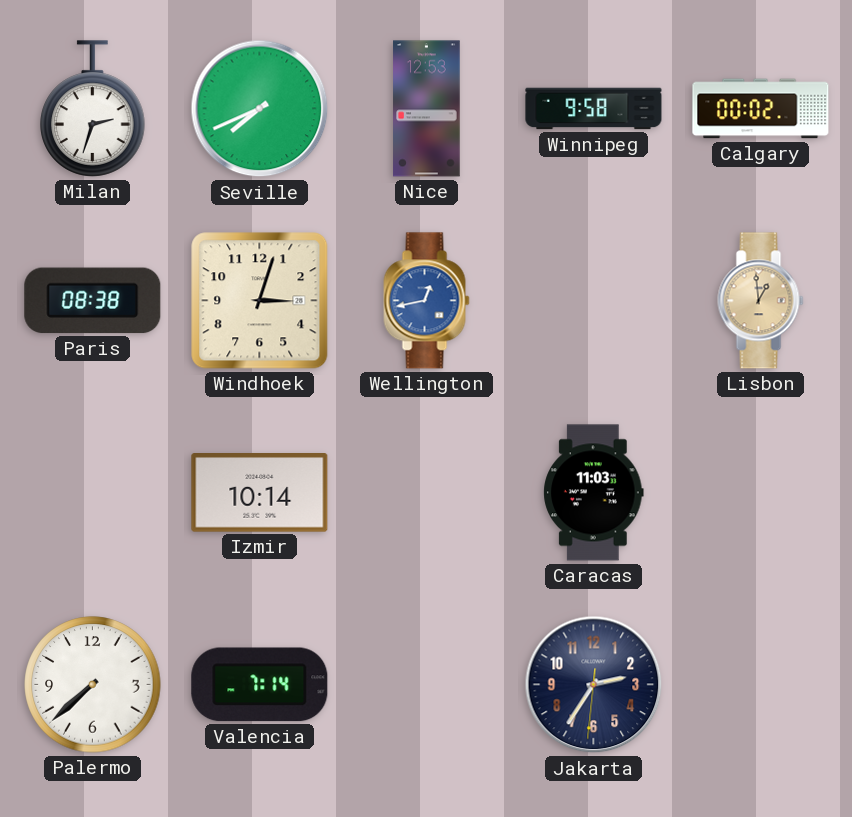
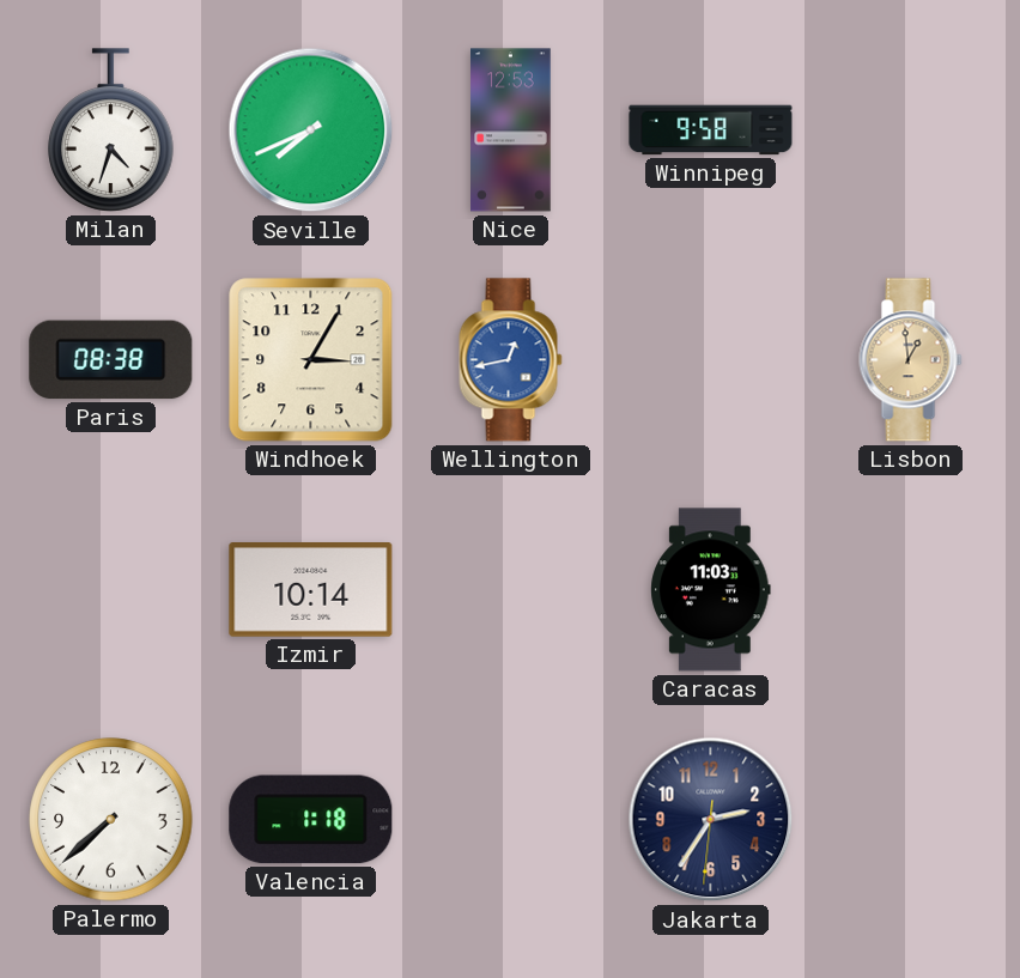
Milan: 2:33 -> 4:33
Calgary: 00:02 -> none
Windhoek: 3:03 -> 3:05
Valencia: 7:14 -> 1:18
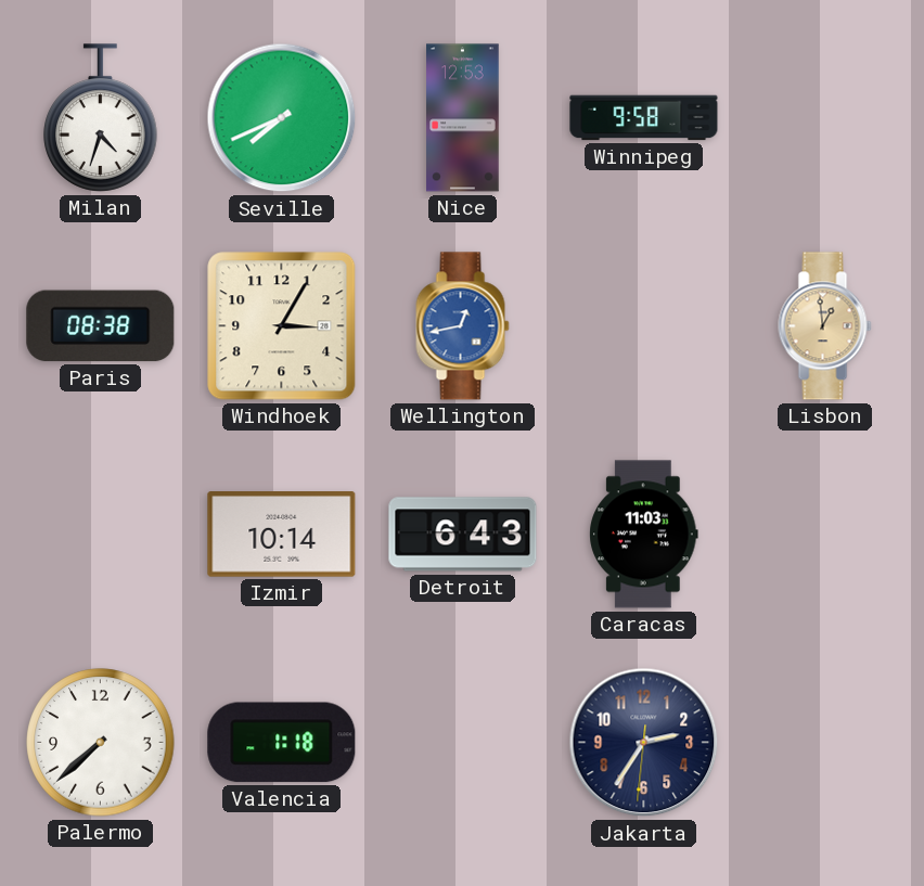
Detroit: none -> 6:43
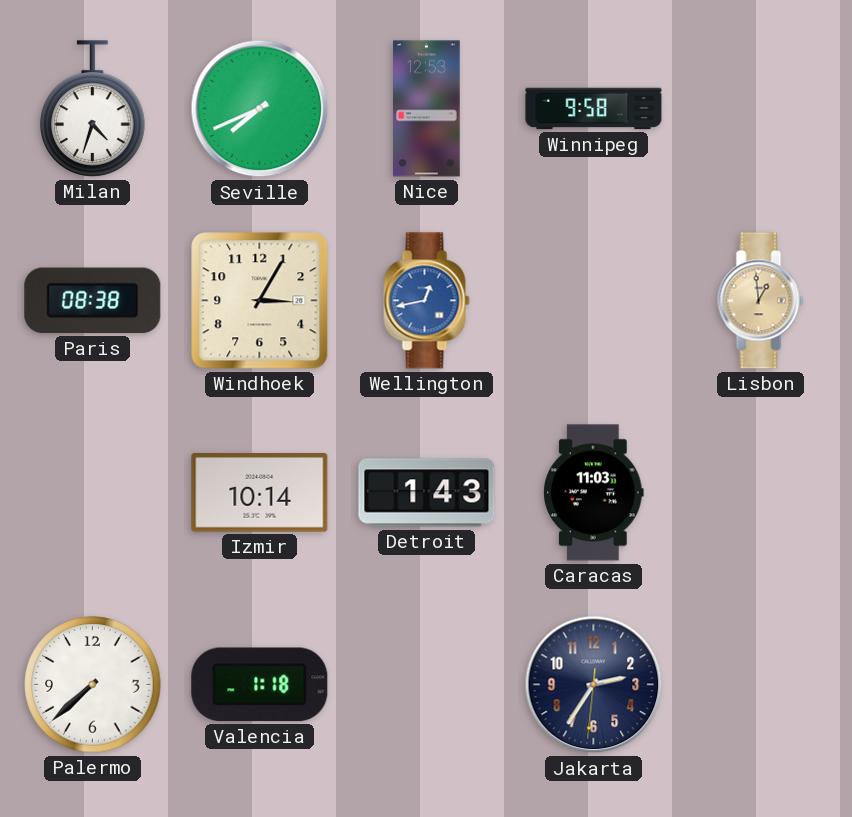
Detroit: 6:43 -> 1:43
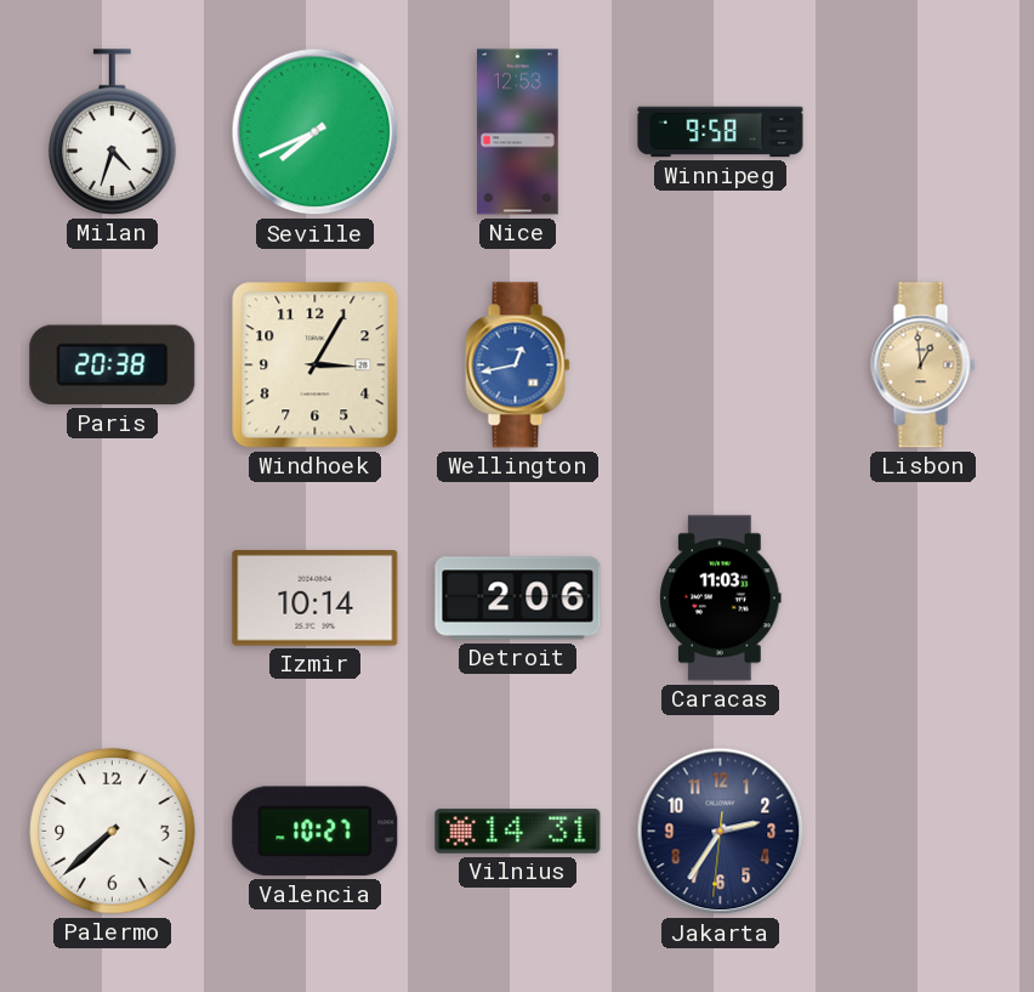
Paris: 08:38 -> 20:38
Detroit: 1:43 -> 2:06
Valencia: 1:18 -> 10:27
Vilnius: none -> 14:31
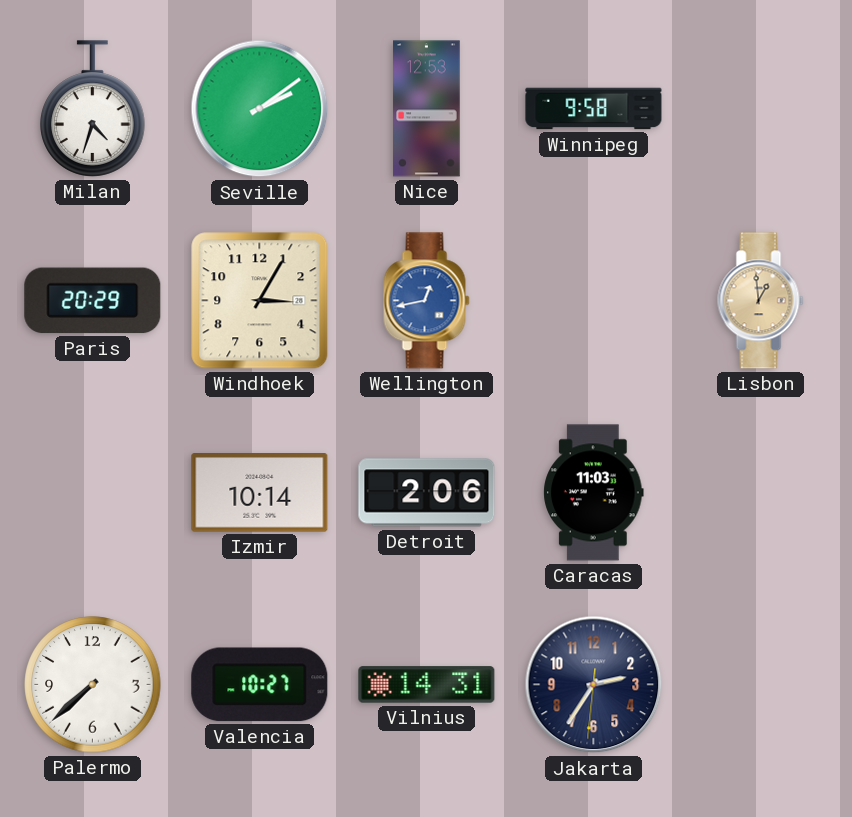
Seville: 7:41 -> 2:09
Paris: 20:38 -> 20:29
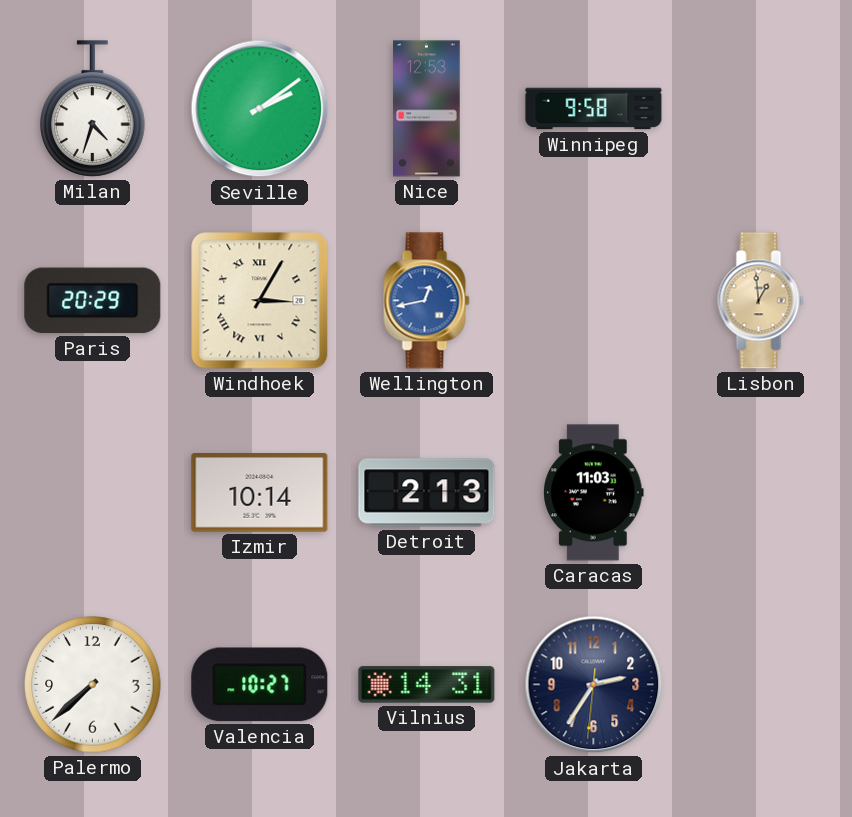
Windhoek numerals: Arabic -> Roman
Detroit: 2:06 -> 2:13
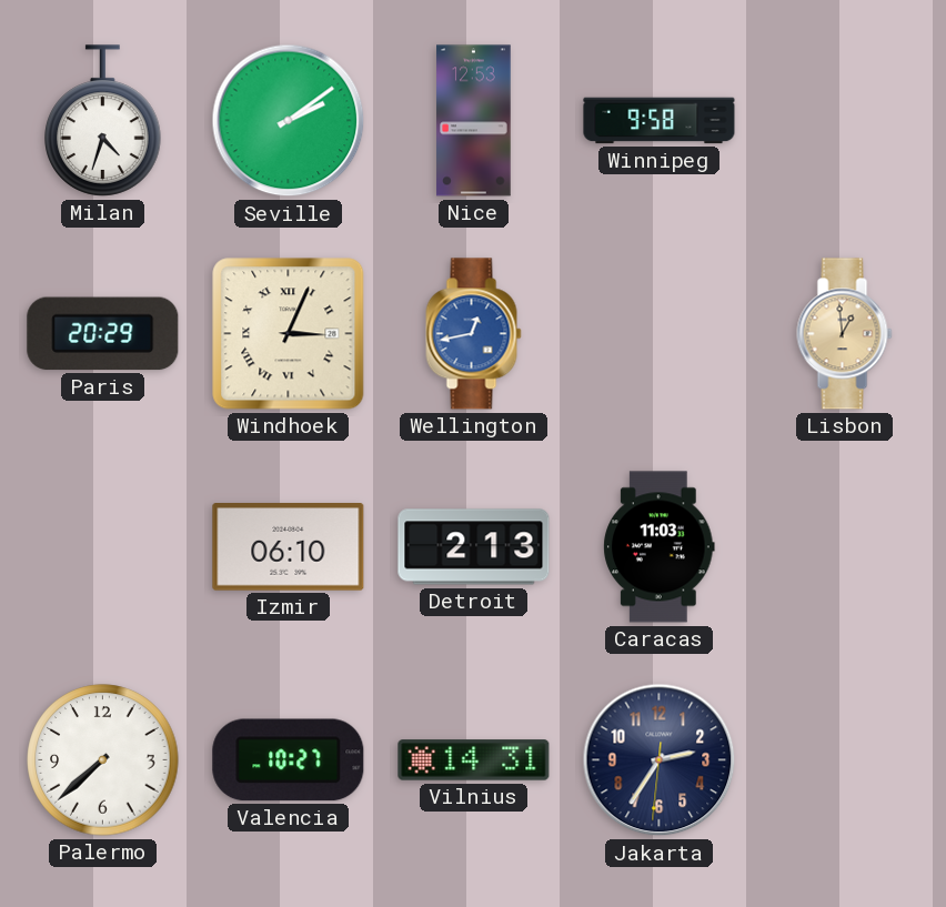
Windhoek: 3:05 -> 3:04
Izmir: 10:14 -> 06:10
